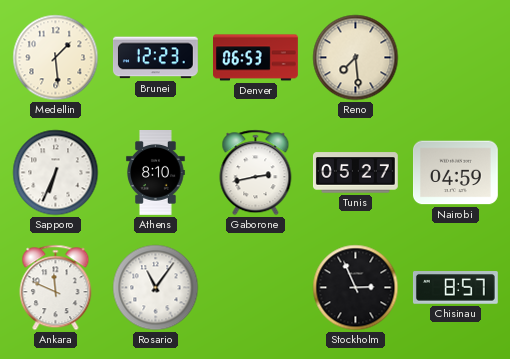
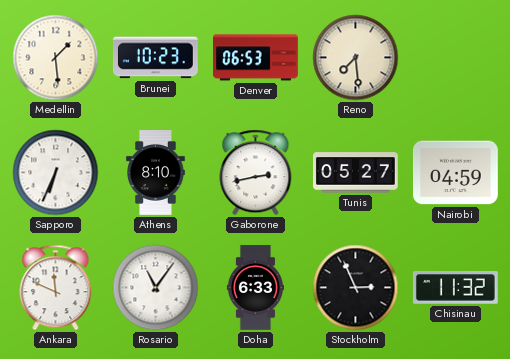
Brunei: 12:23 -> 10:23
Doha: none -> 6:33
Chisinau: 8:57 -> 11:32
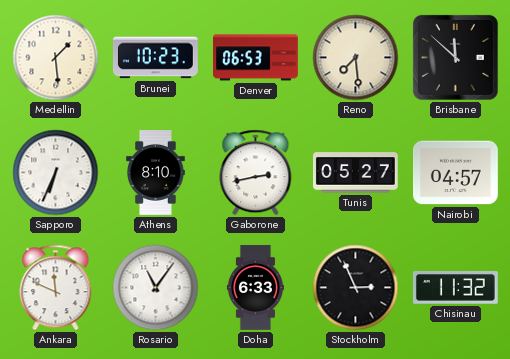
Brisbane: none -> 11:52
Nairobi: 04:59 -> 04:57
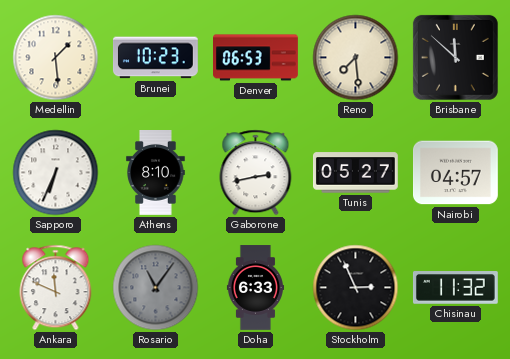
Rosario dial: white -> grey
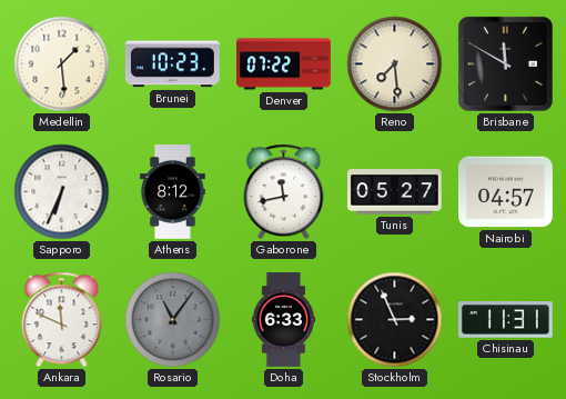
Denver: 06:53 -> 07:22
Brisbane: 11:52 -> 11:50
Athens: 8:10 -> 8:12
Gaborone: 2:43 -> 11:43
Chisinau: 11:32 -> 11:31
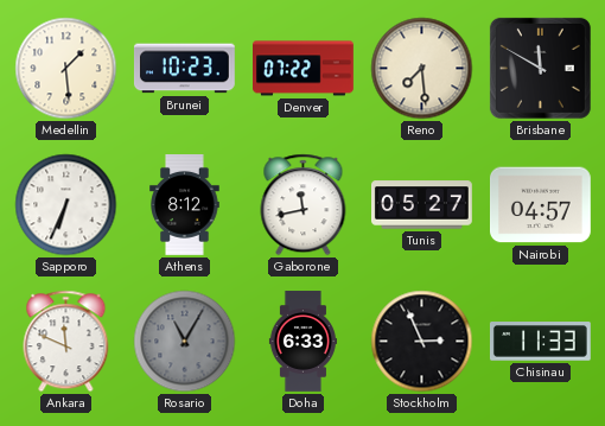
Rosario: 11:06 -> 11:05
Chisinau: 11:31 -> 11:33
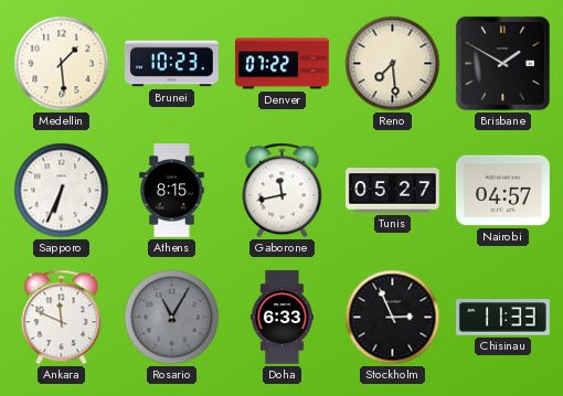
Brisbane: 11:50 -> 1:50
Athens: 8:12 -> 8:15
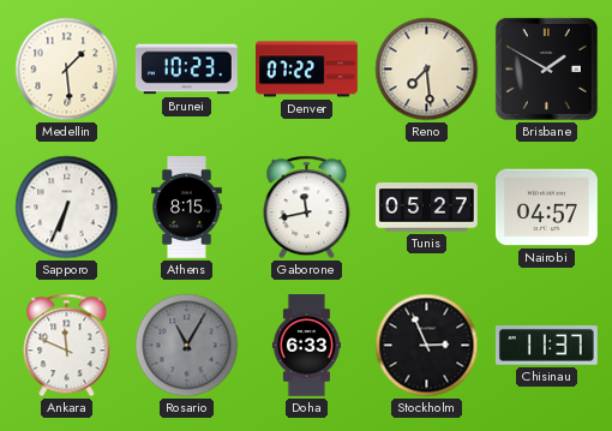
Chisinau: 11:33 -> 11:37
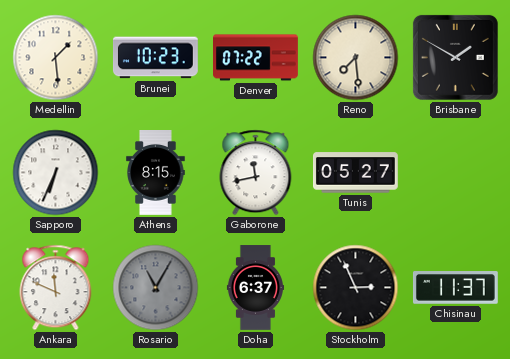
Nairobi: 04:57 -> none
Doha: 6:33 -> 6:37
